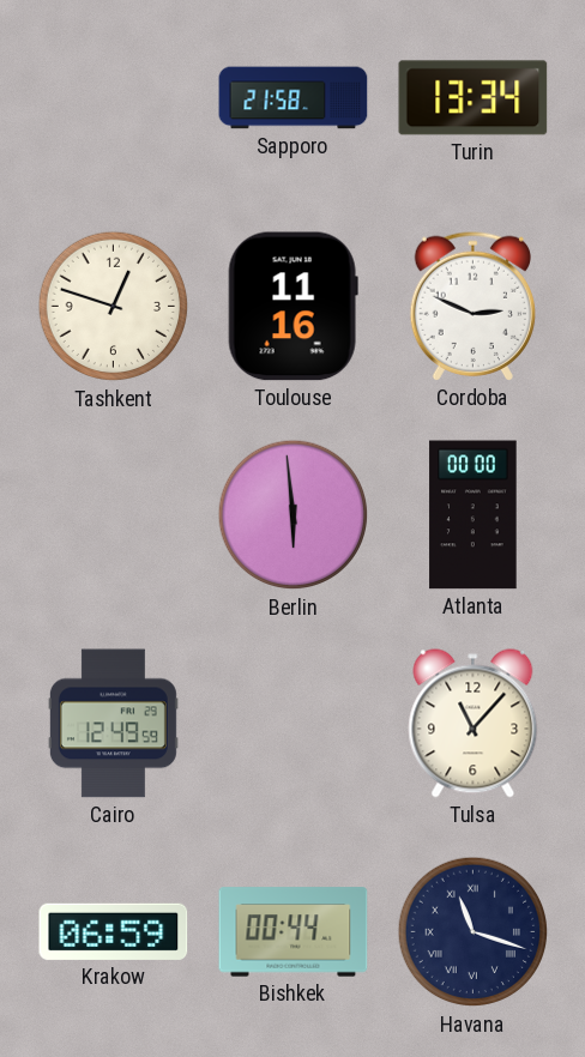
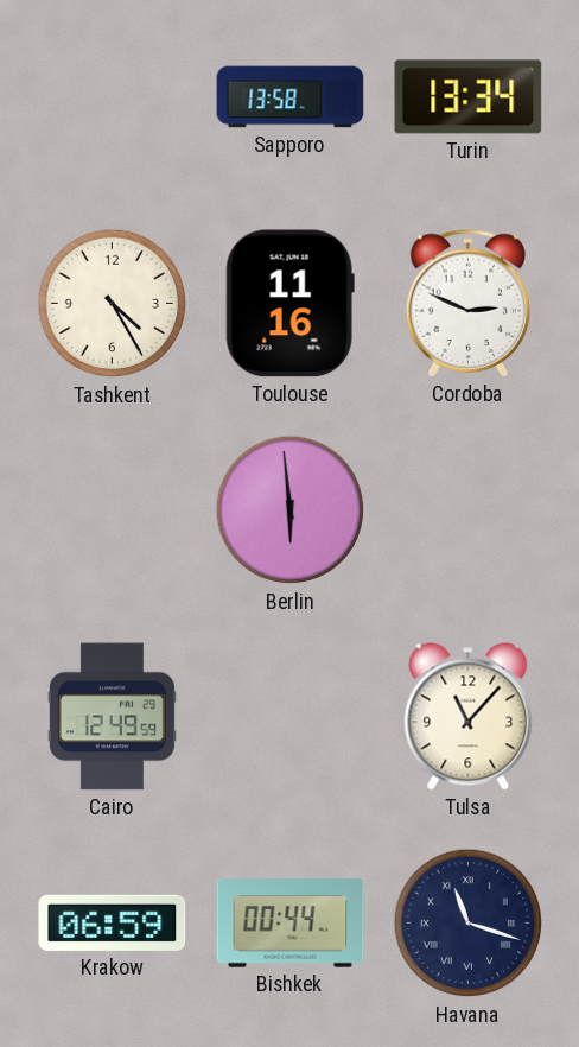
Sapporo: 21:58 -> 13:58
Tashkent: 12:48 -> 4:25
Atlanta: 00:00 -> none
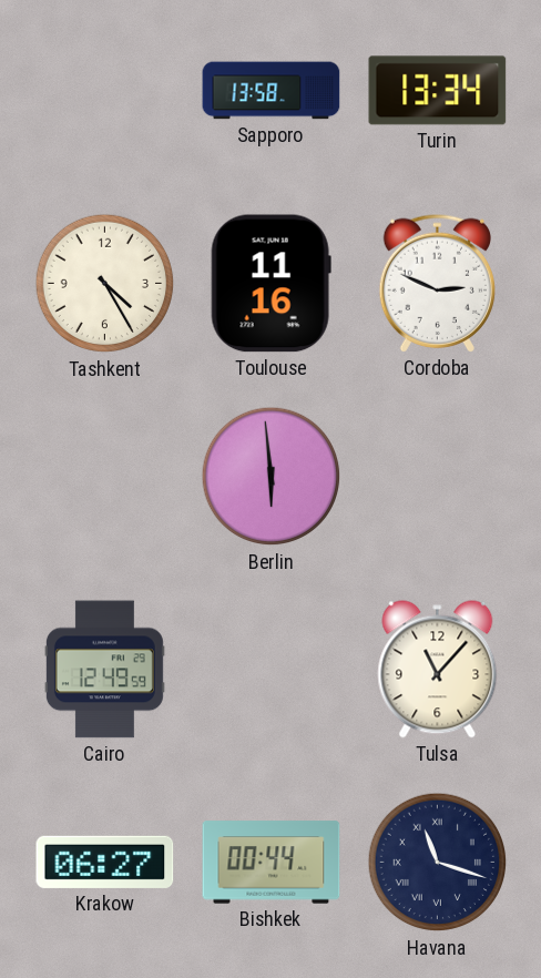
Krakow: 06:59 -> 06:27
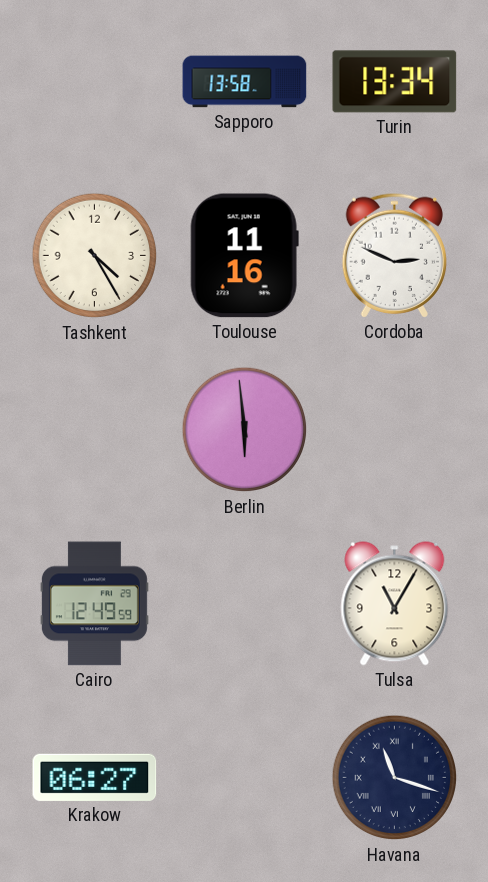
Tulsa: 11:07 -> 11:05
Bishkek: 00:44 -> none
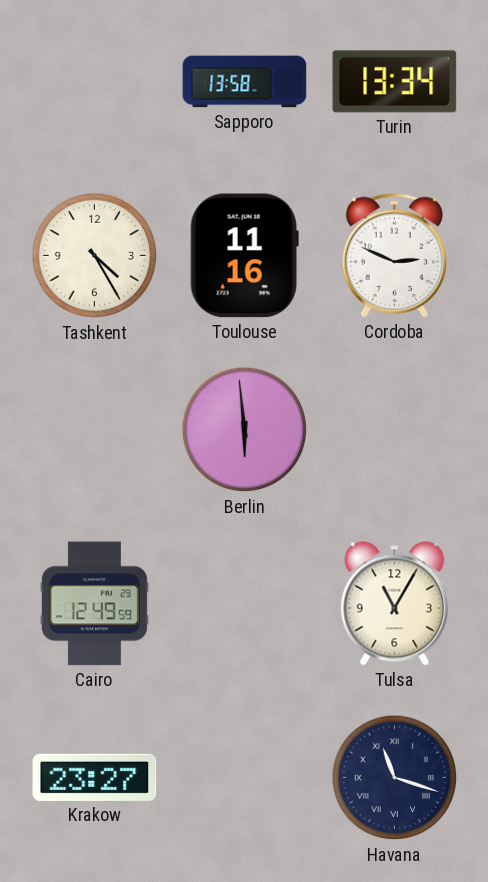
Krakow: 06:27 -> 23:27
